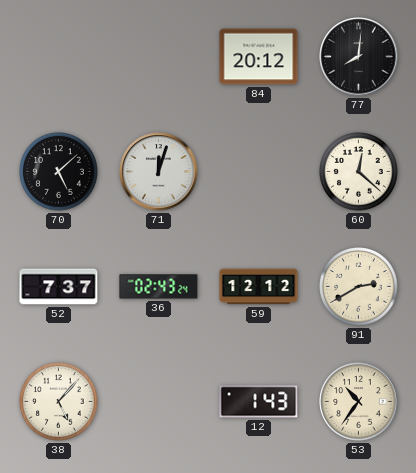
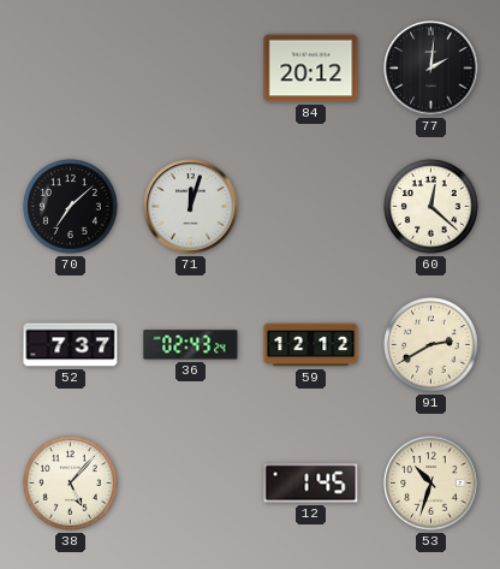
77: 8:01 -> 2:01
70: 5:08 -> 7:08
12: 1:43 -> 1:45
53: 10:36 -> 10:33
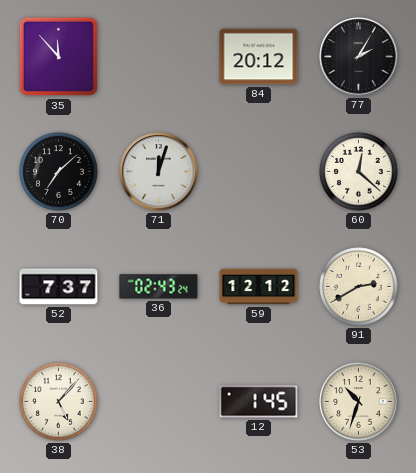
35: none -> 11:53
77: 2:01 -> 2:05
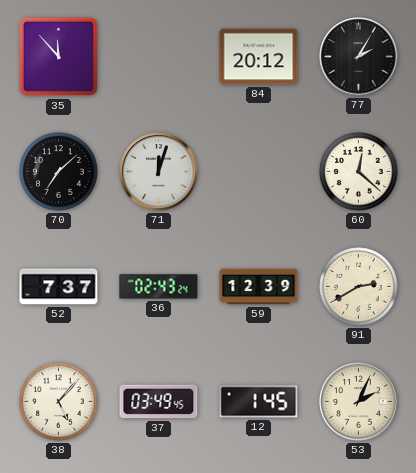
59: 12:12 -> 12:39
37: none -> 03:49
53: 10:33 -> 2:04
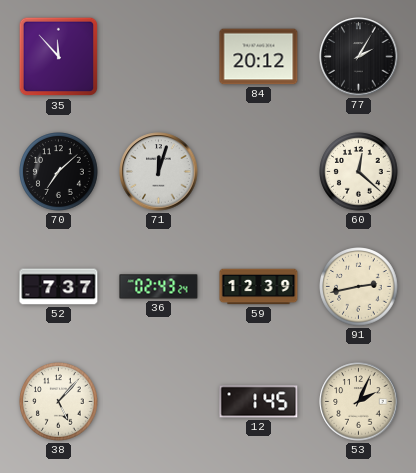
91: 2:40 -> 2:43
37: 03:49 -> none
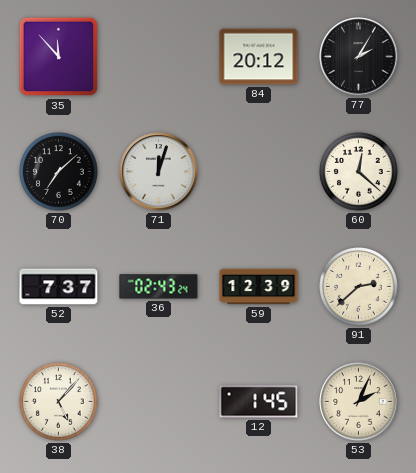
91: 2:43 -> 2:38
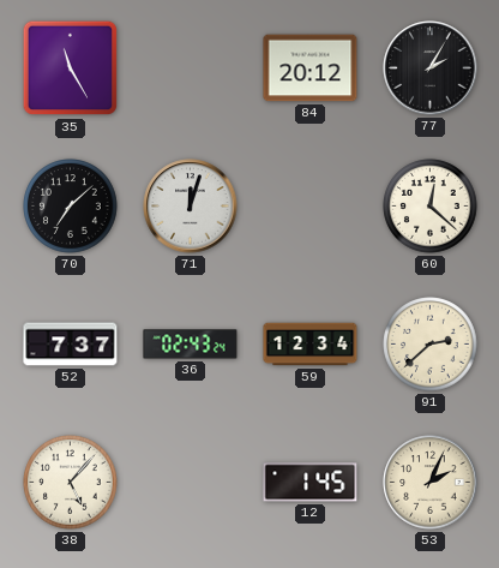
35: 11:53 -> 11:25
59: 12:39 -> 12:34
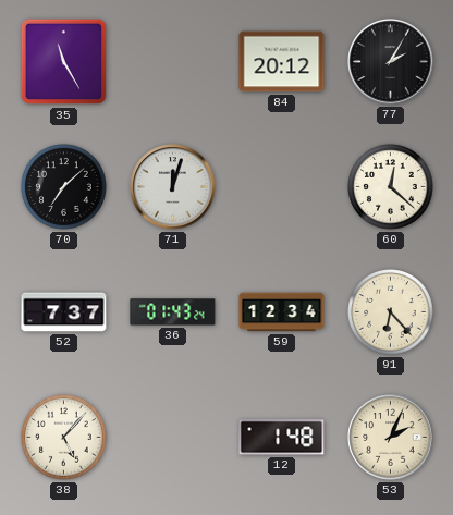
36: 02:43 -> 01:43
91: 2:38 -> 6:23
12: 1:45 -> 1:48
